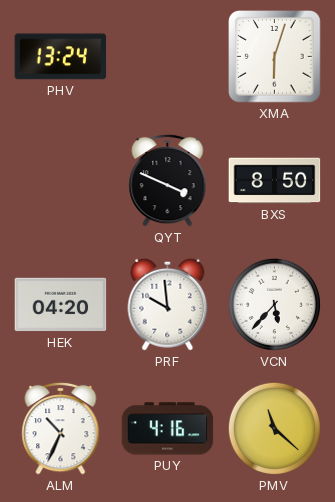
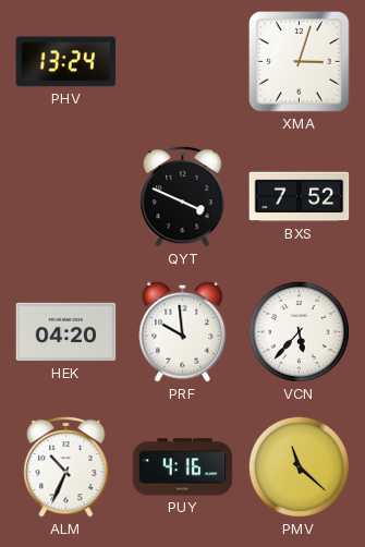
XMA: 6:03 -> 3:03
BXS: 8:50 -> 7:52
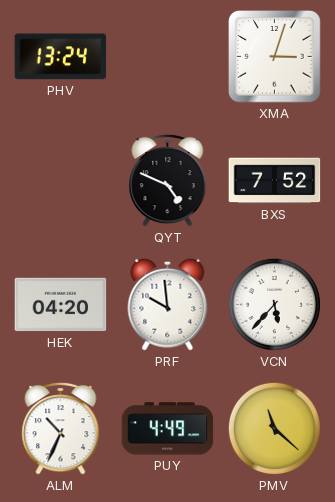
QYT: 3:49 -> 4:49
PUY: 4:16 -> 4:49
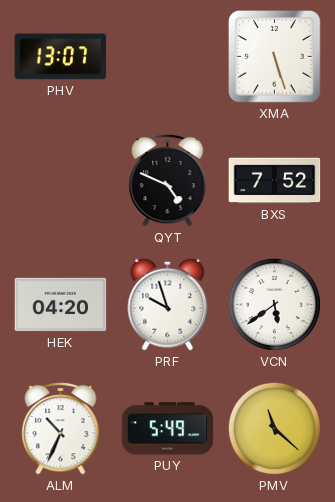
PHV: 13:24 -> 13:07
XMA: 3:03 -> 5:27
PRF: 9:59 -> 9:57
VCN: 5:37 -> 5:39
PUY: 4:49 -> 5:49
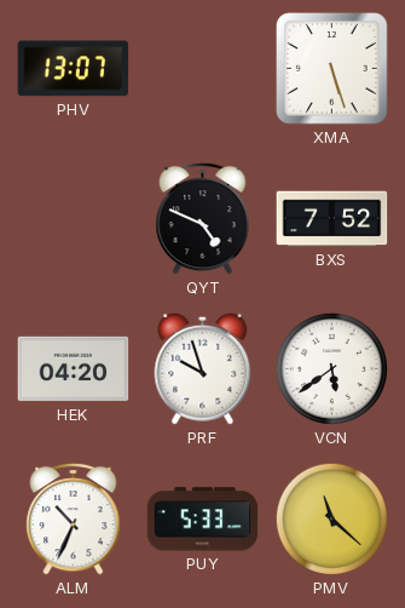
PUY: 5:49 -> 5:33
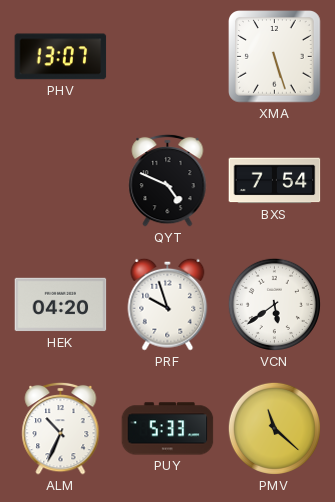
BXS: 7:52 -> 7:54
